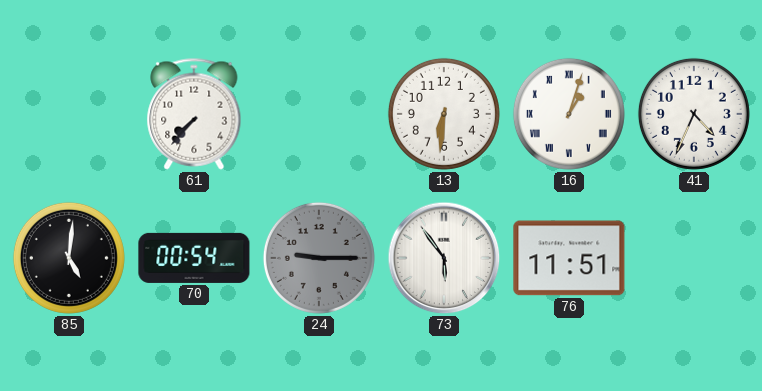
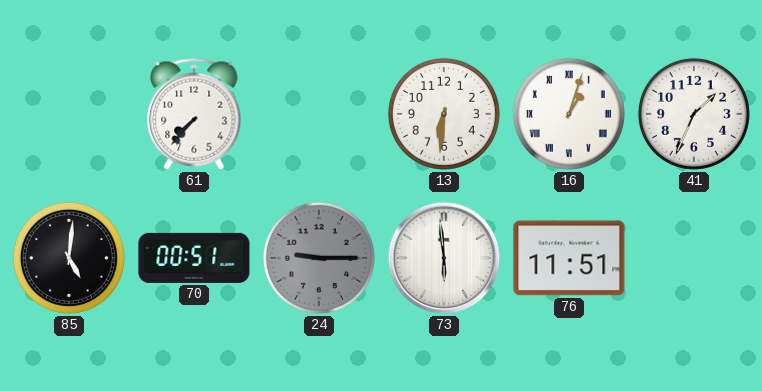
41: 4:34 -> 1:34
70: 00:54 -> 00:51
73: 5:54 -> 5:59
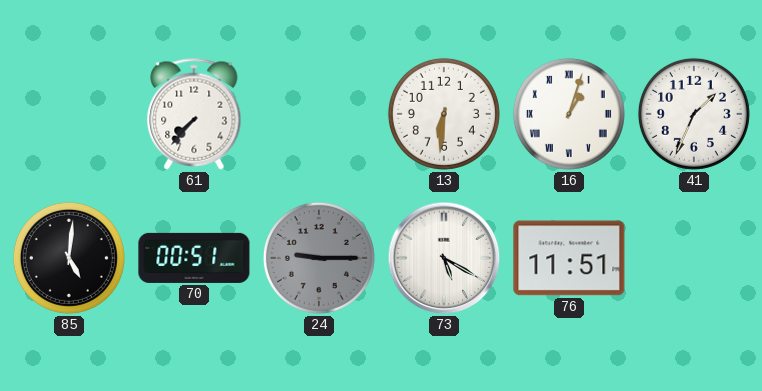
73: 5:59 -> 5:20
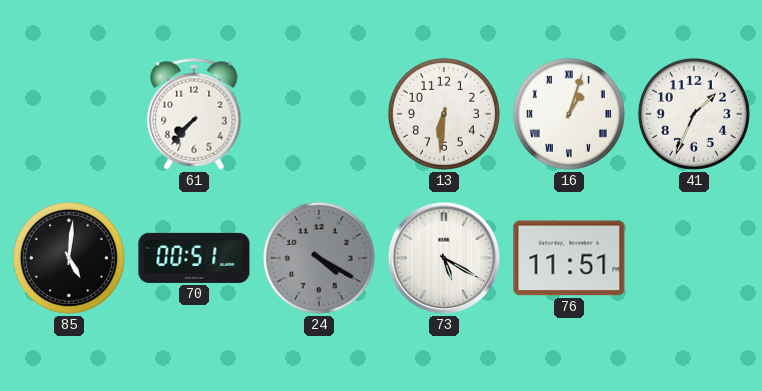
24: 9:15 -> 4:20
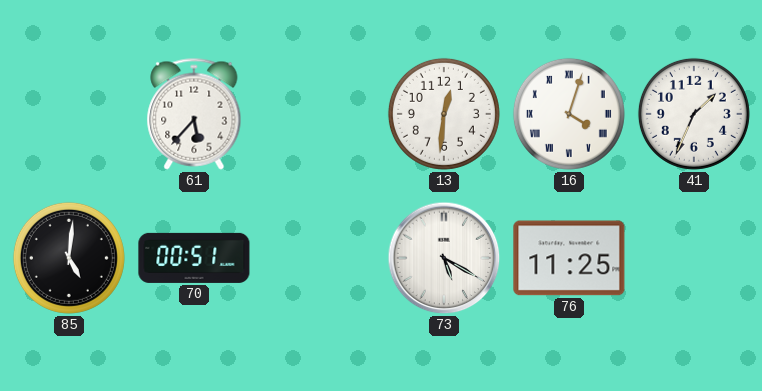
61: 7:37 -> 5:37
13: 6:31 -> 12:31
16: 1:03 -> 4:03
24: 4:20 -> none
76: 11:51 -> 11:25
